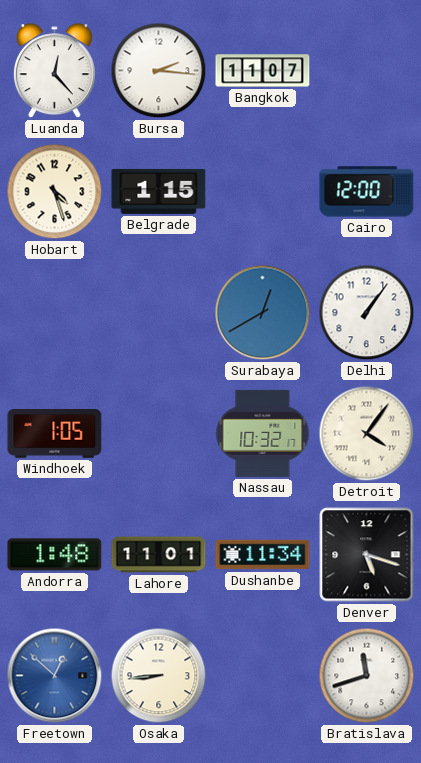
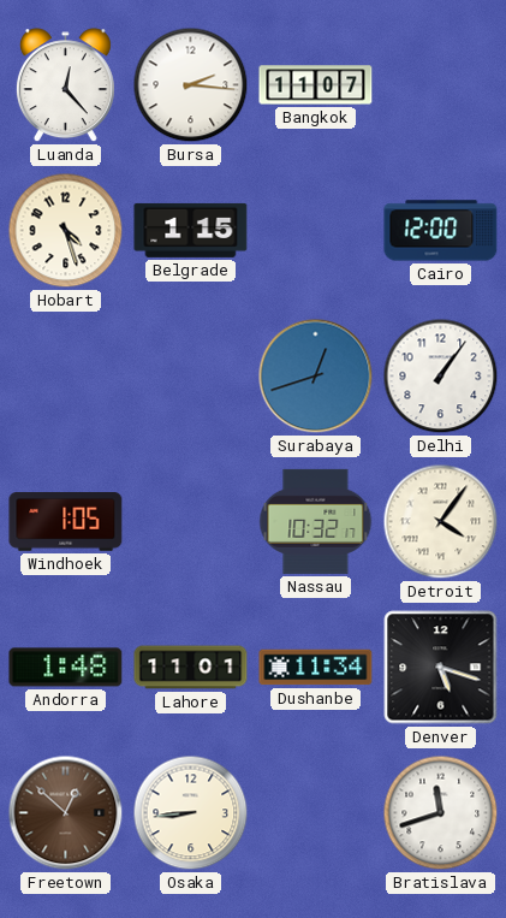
Surabaya: 12:40 -> 12:42
Freetown dial: blue -> brown
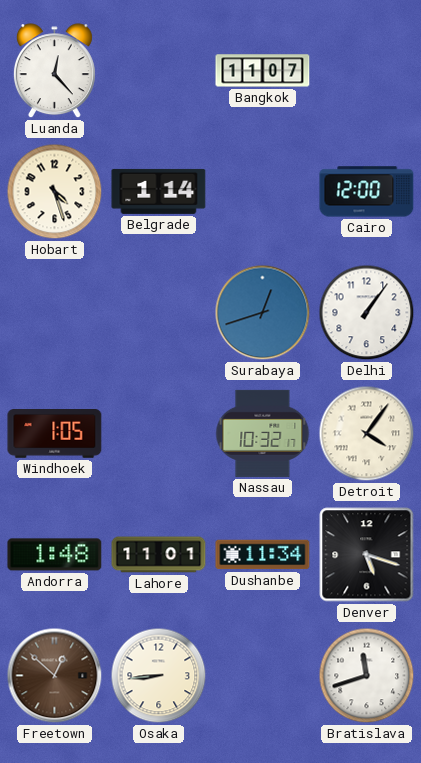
Bursa: 2:16 -> none
Belgrade: 1:15 -> 1:14
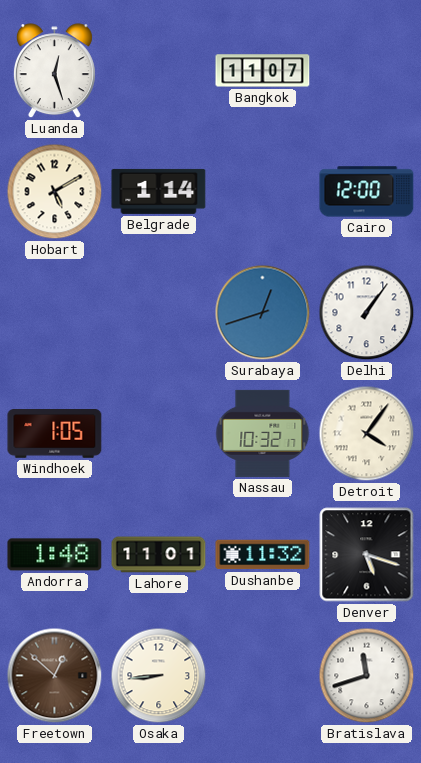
Luanda: 12:23 -> 12:27
Hobart: 4:27 -> 5:10
Dushanbe: 11:34 -> 11:32
